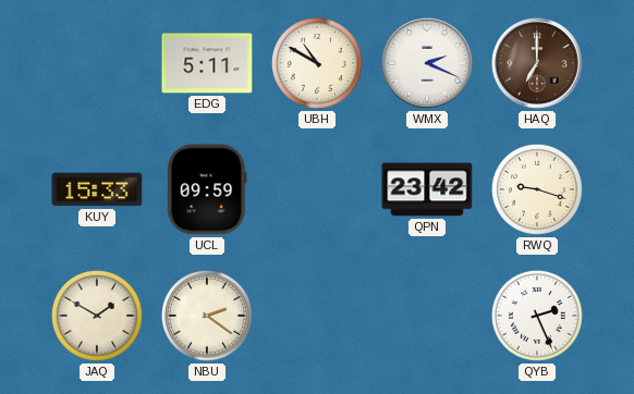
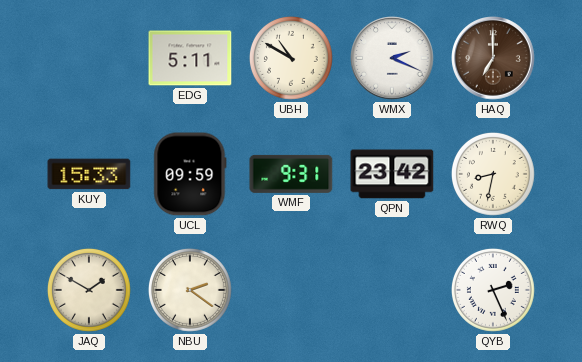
WMF: none -> 9:31
RWQ: 9:18 -> 8:32
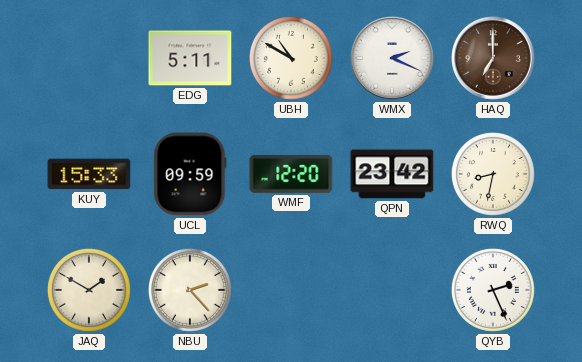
WMF: 9:31 -> 12:20
NBU: 2:21 -> 2:23
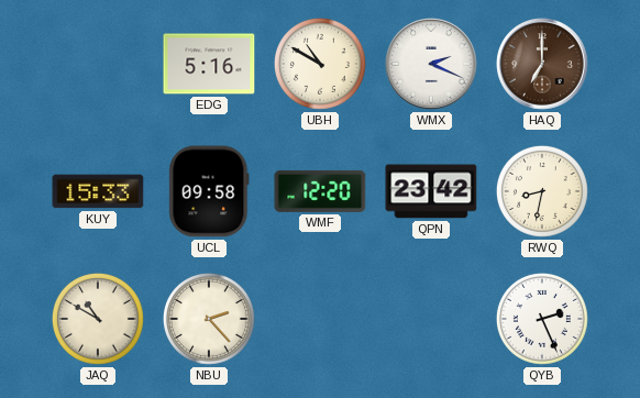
EDG: 5:11 -> 5:16
UCL: 09:59 -> 09:58
JAQ: 1:50 -> 10:50
